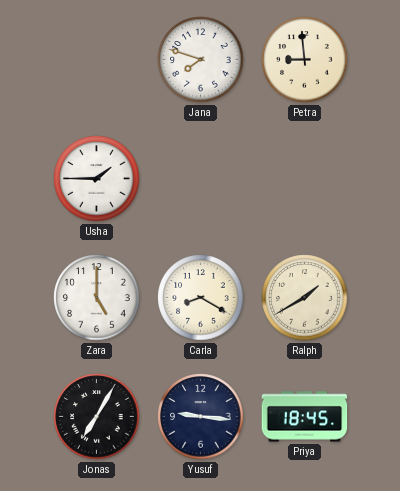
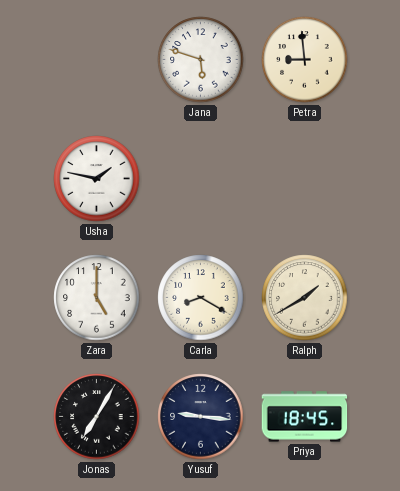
Jana: 7:48 -> 5:48
Usha: 1:45 -> 1:47
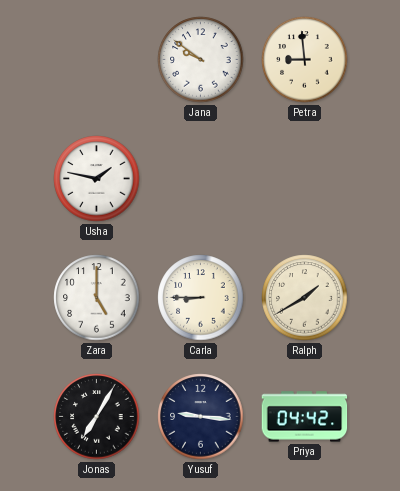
Jana: 5:48 -> 9:51
Carla: 8:20 -> 8:45
Priya: 18:45 -> 04:42
